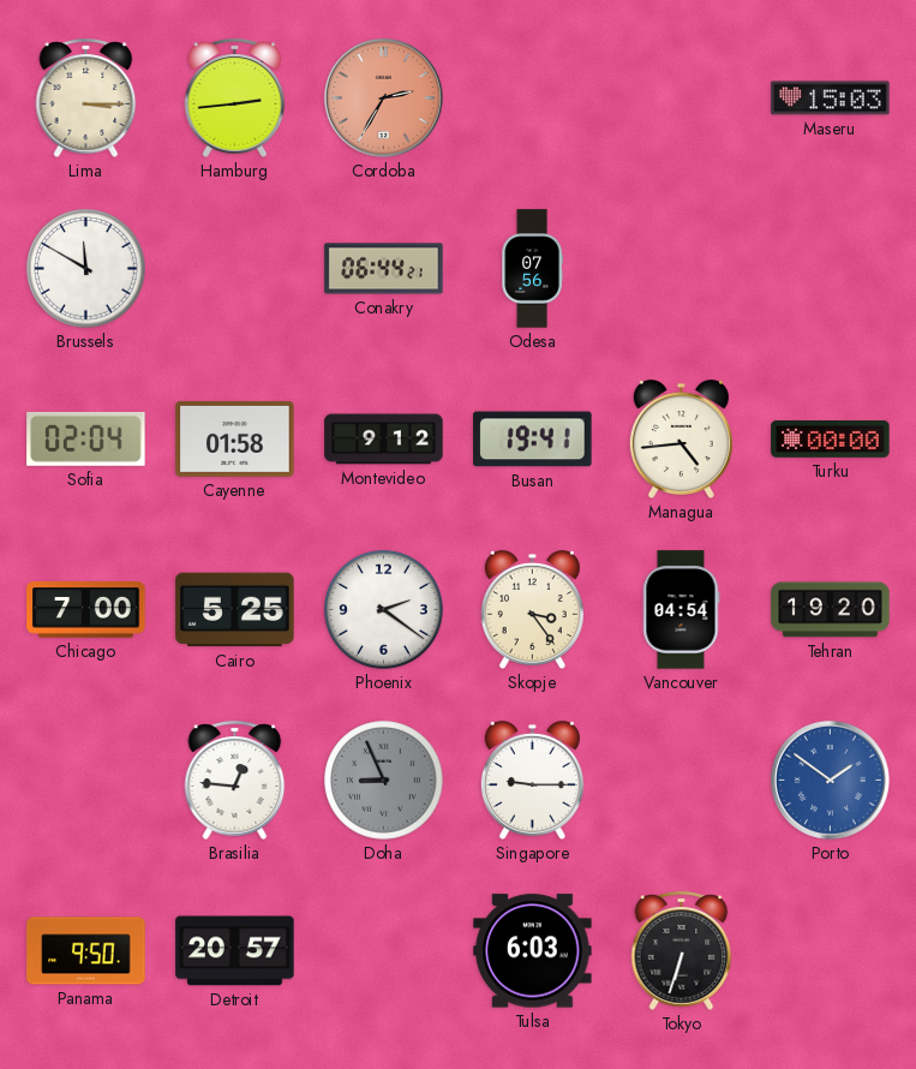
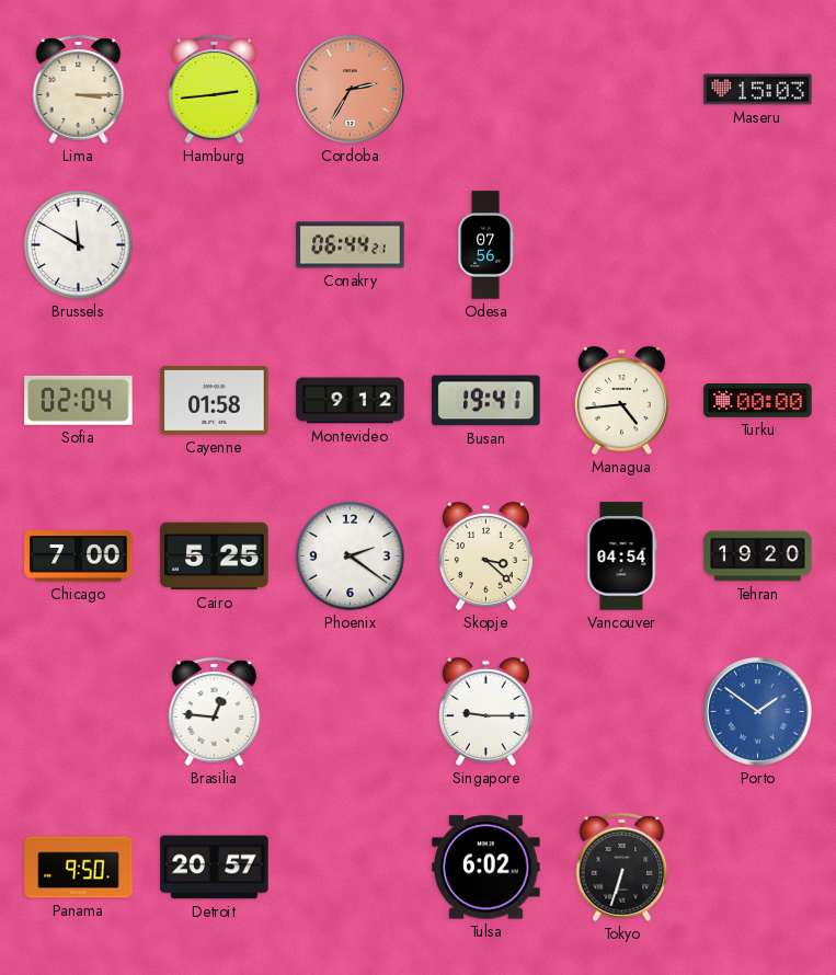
Skopje: 3:24 -> 3:22
Doha: 8:56 -> none
Tulsa: 6:03 -> 6:02
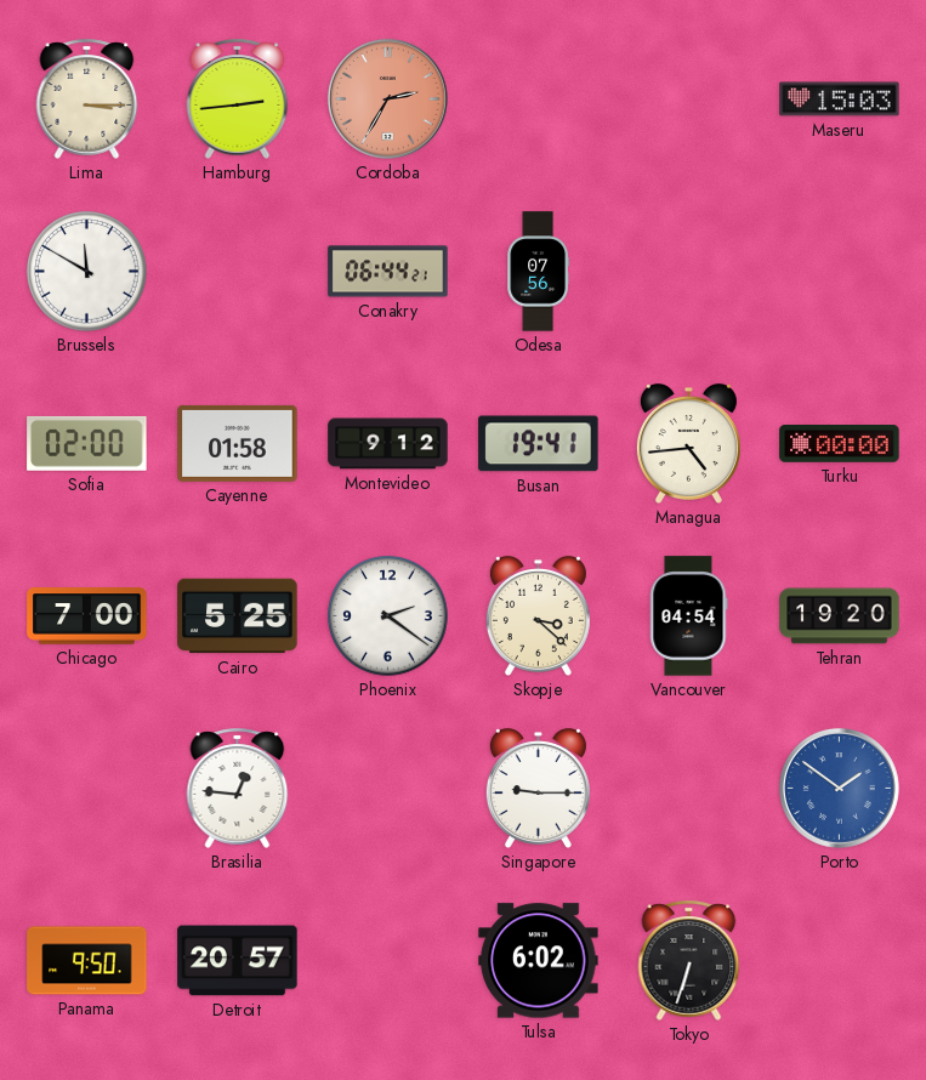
Sofia: 02:04 -> 02:00
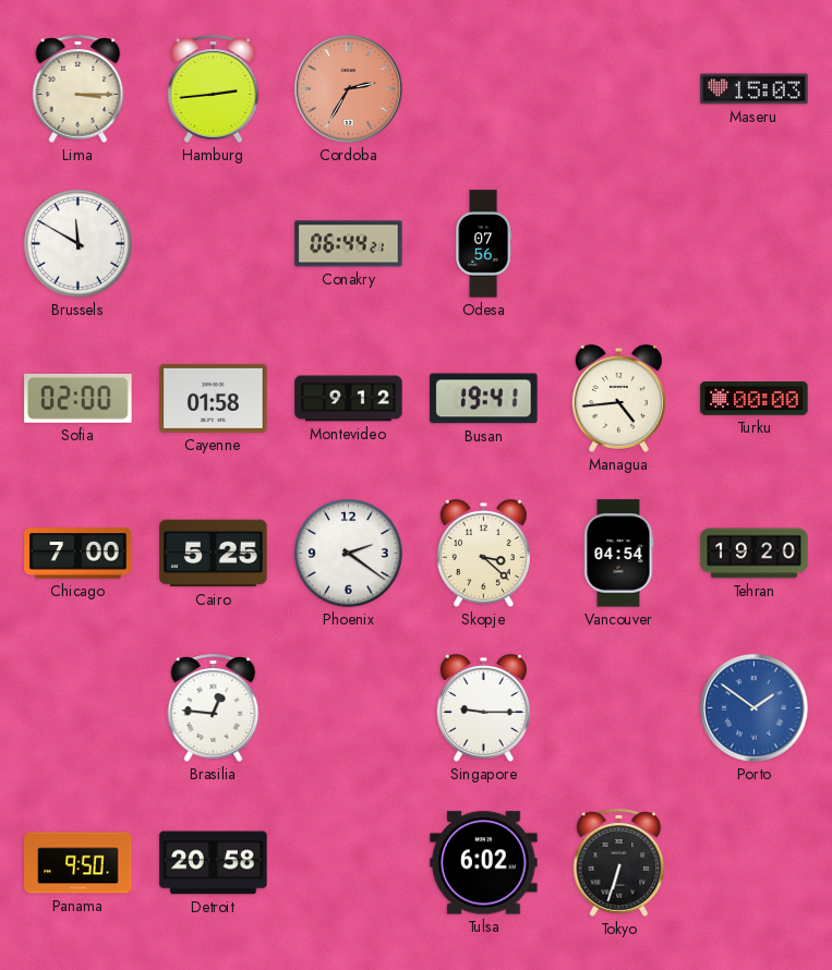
Detroit: 20:57 -> 20:58
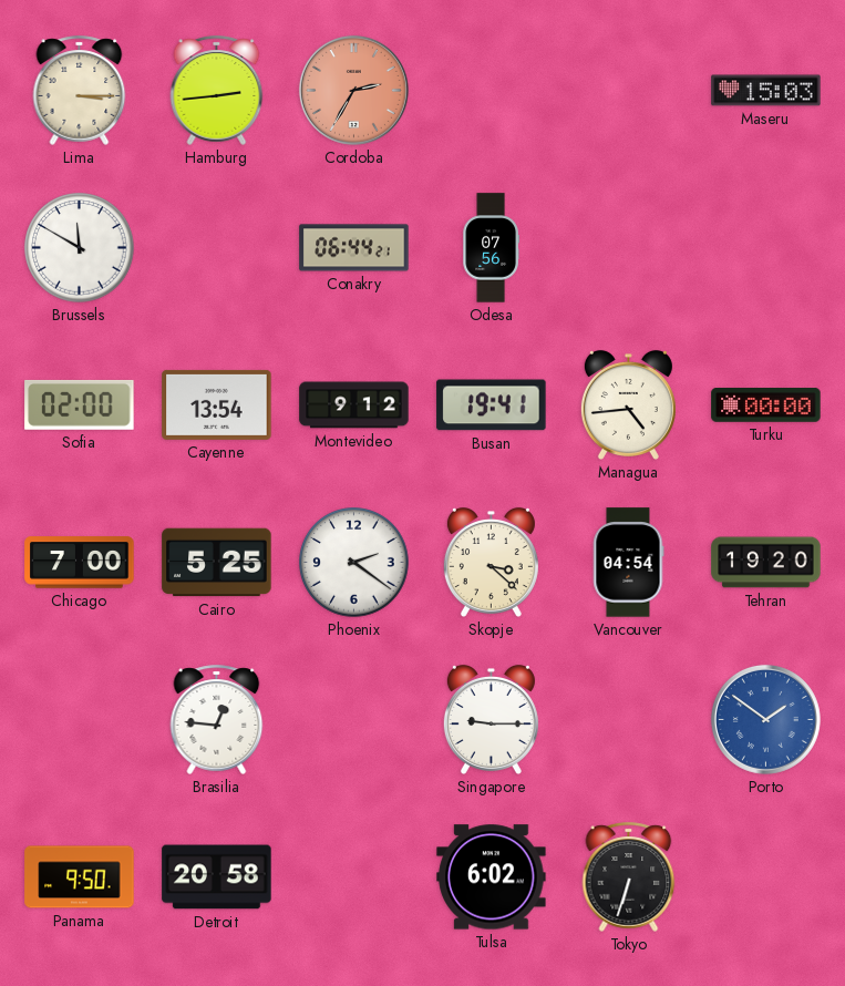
Cayenne: 01:58 -> 13:54
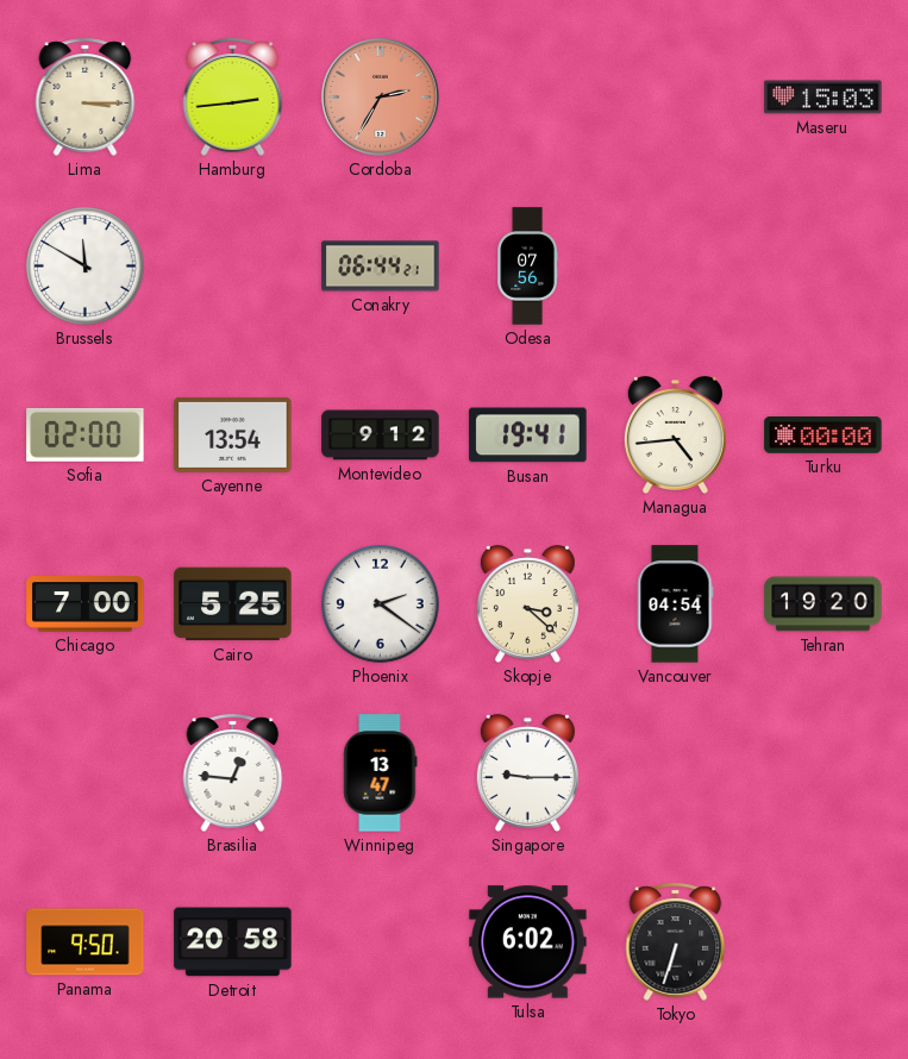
Winnipeg: none -> 13:47
Porto: 1:51 -> none
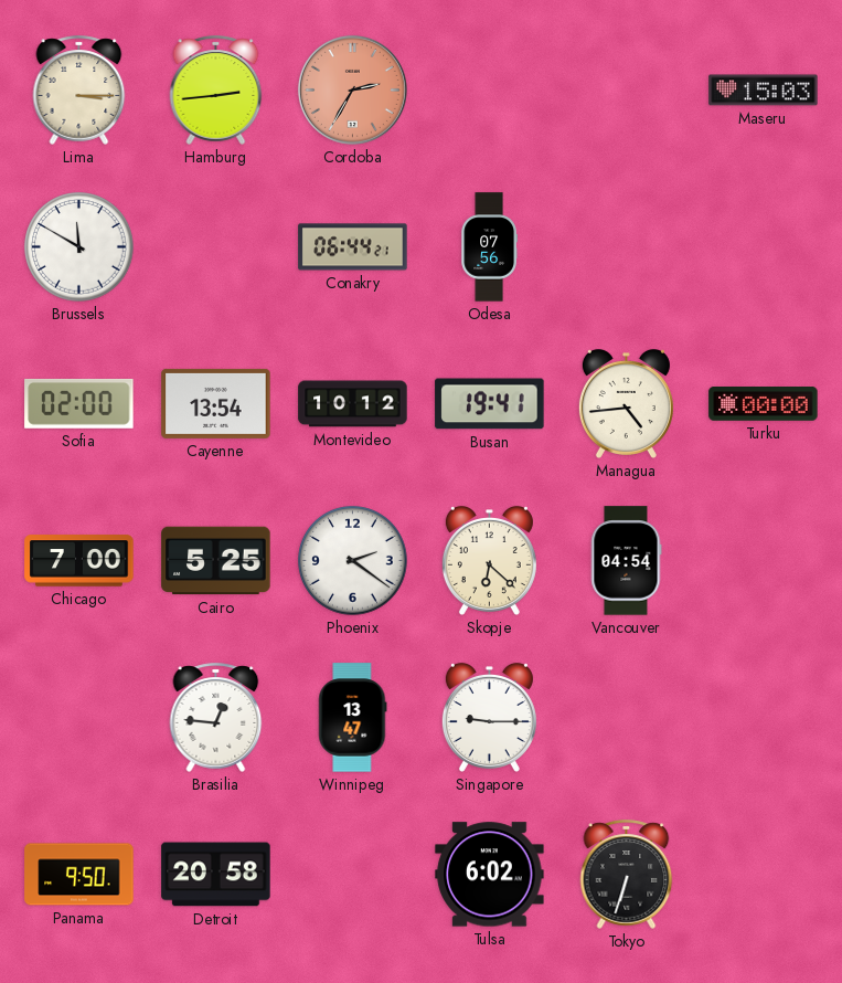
Montevideo: 9:12 -> 10:12
Skopje: 3:22 -> 6:22
Tehran: 19:20 -> none
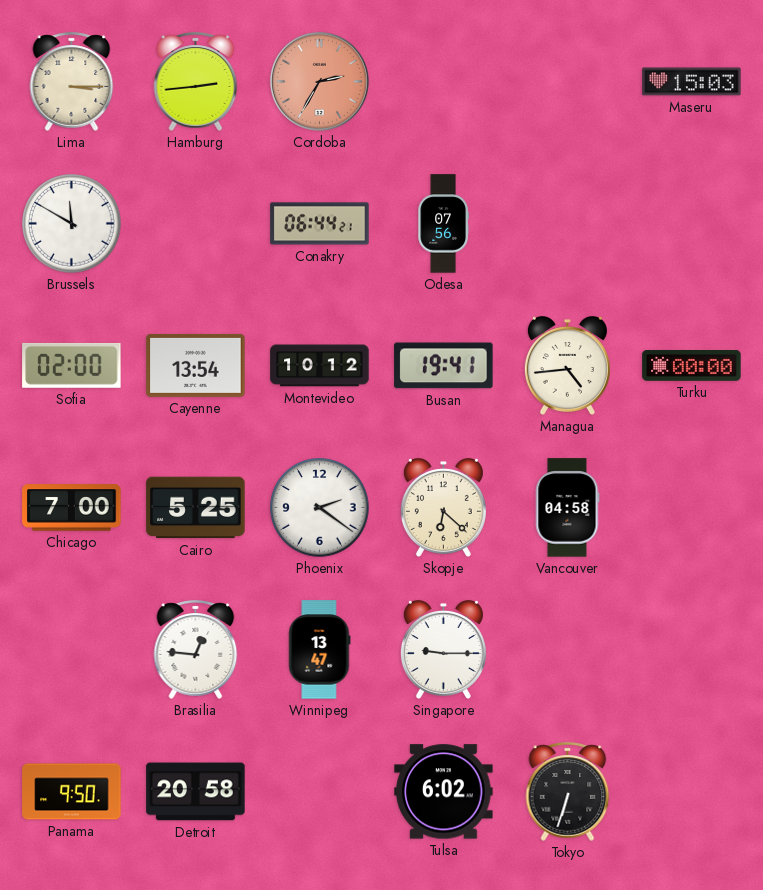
Vancouver: 04:54 -> 04:58
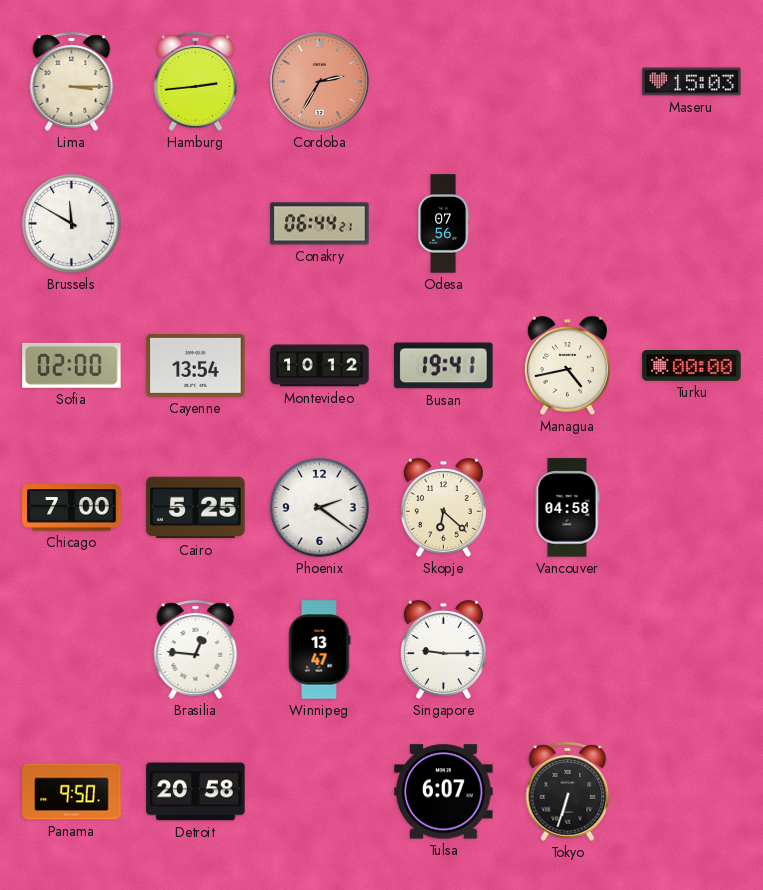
Managua: 4:44 -> 4:43
Tulsa: 6:02 -> 6:07
